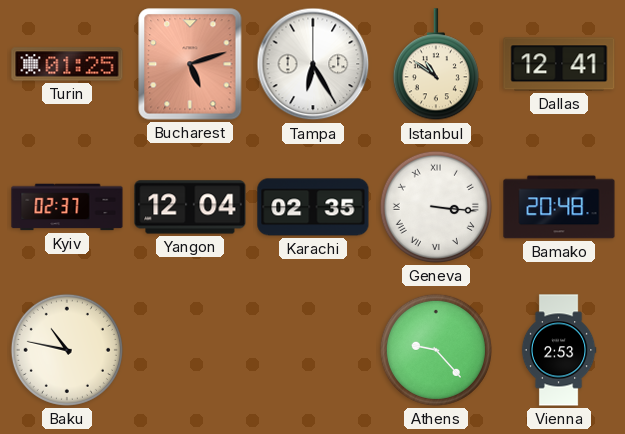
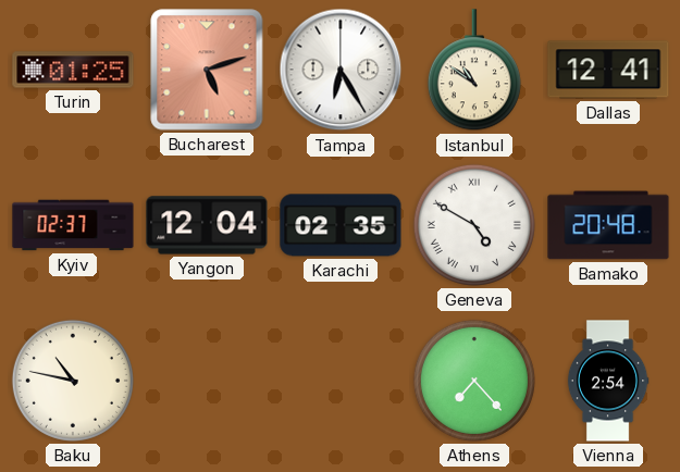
Geneva: 3:16 -> 4:50
Athens: 9:23 -> 7:23
Vienna: 2:53 -> 2:54
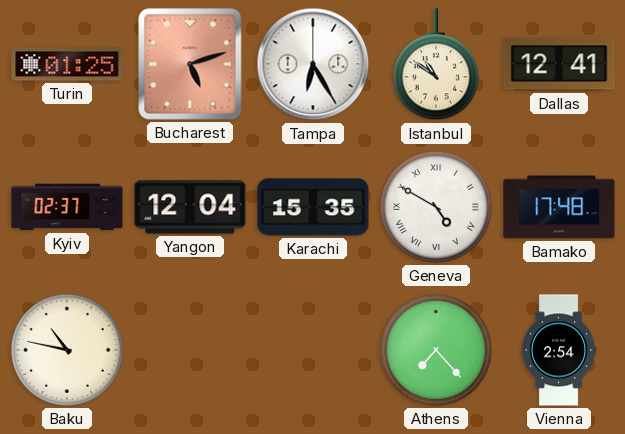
Karachi: 02:35 -> 15:35
Bamako: 20:48 -> 17:48
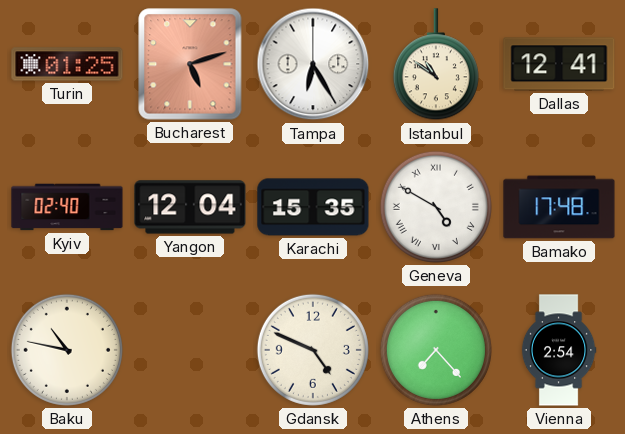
Kyiv: 02:37 -> 02:40
Gdansk: none -> 4:49
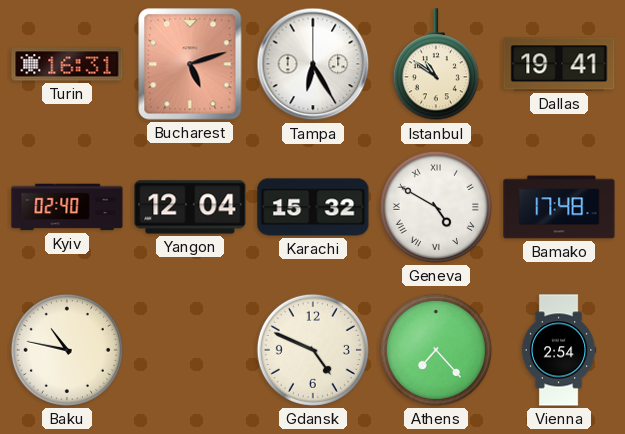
Turin: 01:25 -> 16:31
Dallas: 12:41 -> 19:41
Karachi: 15:35 -> 15:32
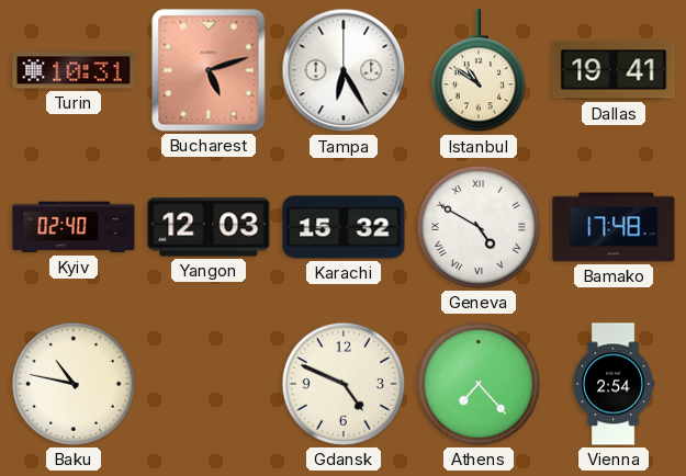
Turin: 16:31 -> 10:31
Yangon: 12:04 -> 12:03
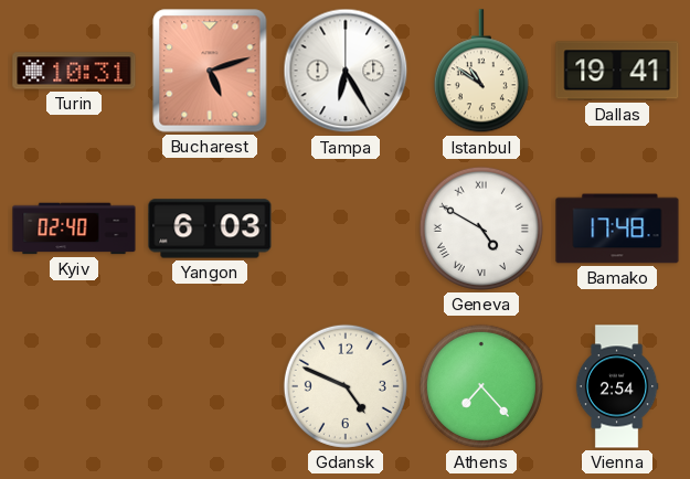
Yangon: 12:03 -> 6:03
Karachi: 15:32 -> none
Baku: 10:47 -> none
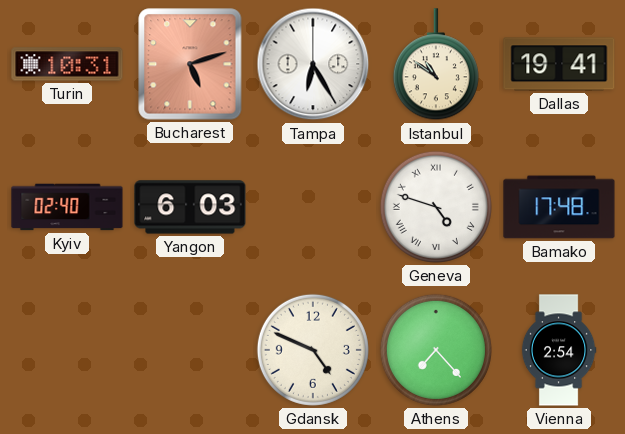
Geneva: 4:50 -> 4:48
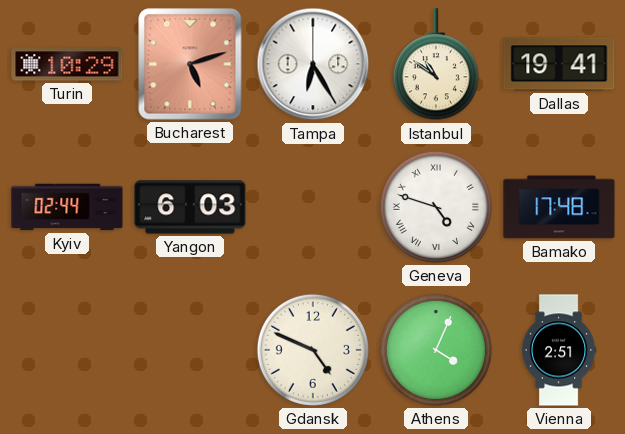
Turin: 10:31 -> 10:29
Kyiv: 02:40 -> 02:44
Athens: 7:23 -> 4:04
Vienna: 2:54 -> 2:51
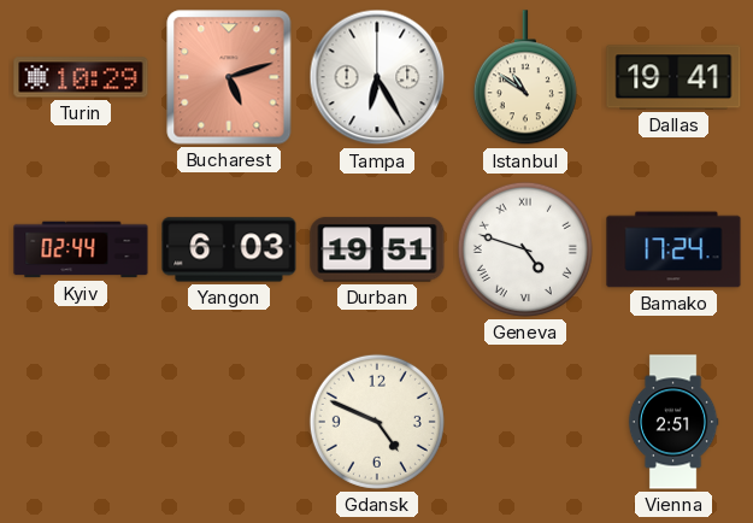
Durban: none -> 19:51
Bamako: 17:48 -> 17:24
Athens: 4:04 -> none
